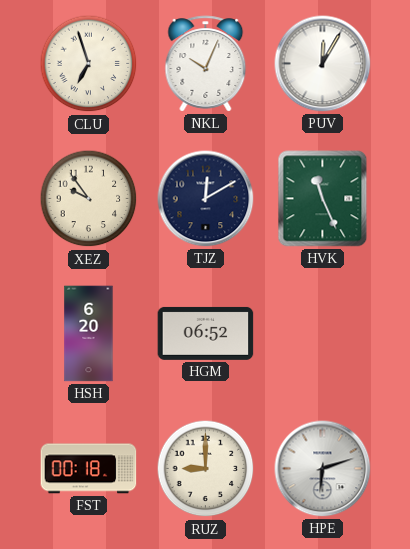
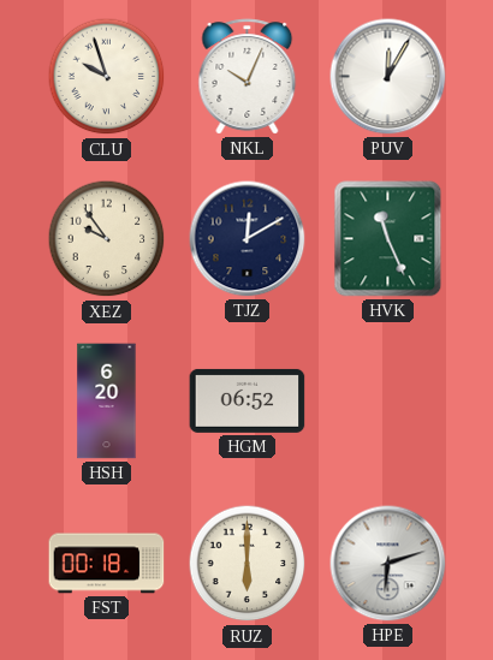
CLU: 6:57 -> 9:57
RUZ: 9:00 -> 6:00
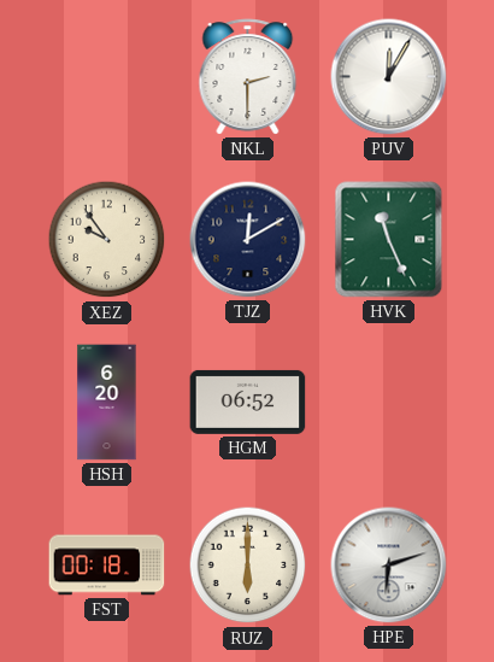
CLU: 9:57 -> none
NKL: 10:04 -> 2:30
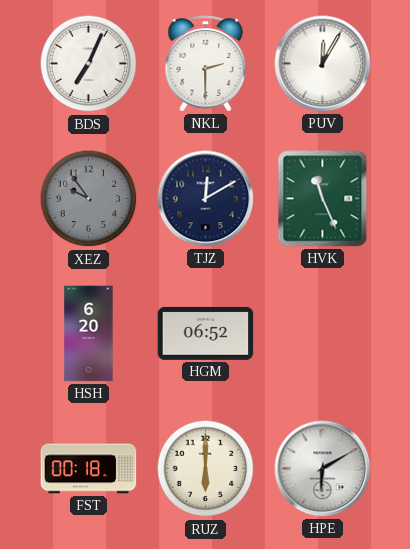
BDS: none -> 7:04
XEZ dial: cream -> grey
HPE: 6:12 -> 6:10
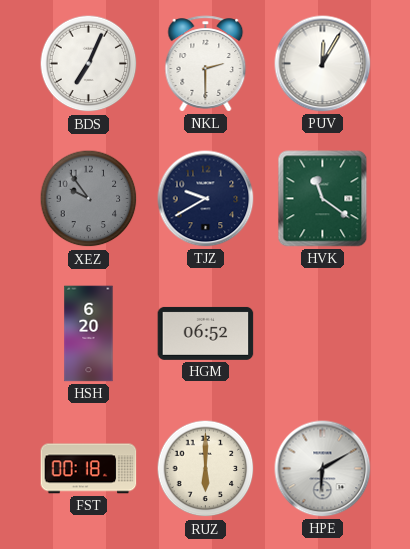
TJZ: 12:10 -> 9:40
HVK: 11:26 -> 11:21
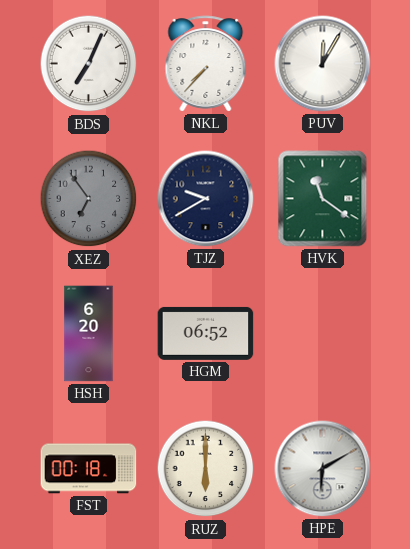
NKL: 2:30 -> 7:37
XEZ: 9:54 -> 6:54
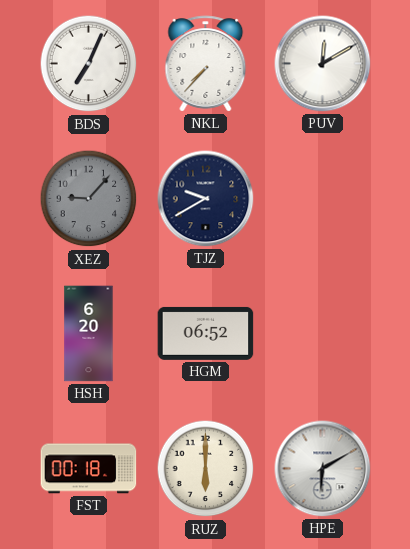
PUV: 12:05 -> 12:10
XEZ: 6:54 -> 9:07
HVK: 11:21 -> none
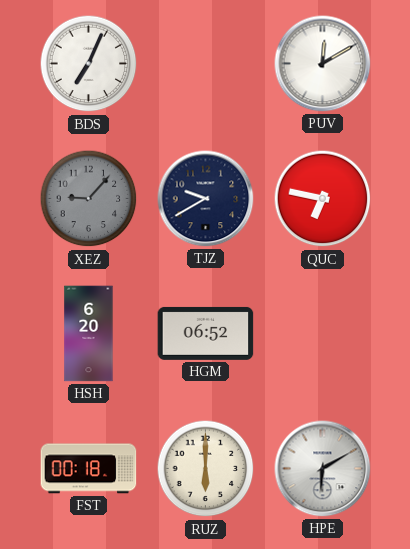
NKL: 7:37 -> none
QUC: none -> 6:47
